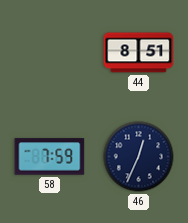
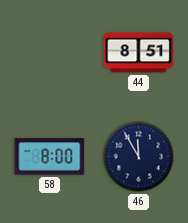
58: 7:59 -> 8:00
46: 12:34 -> 11:55
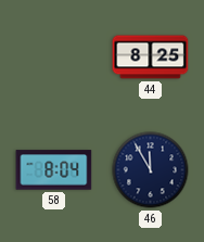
44: 8:51 -> 8:25
58: 8:00 -> 8:04
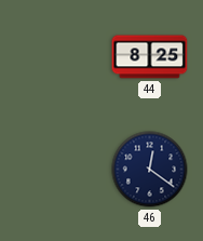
58: 8:04 -> none
46: 11:55 -> 12:21
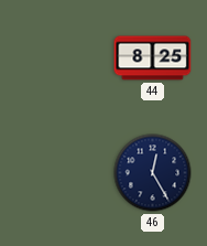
46: 12:21 -> 12:25
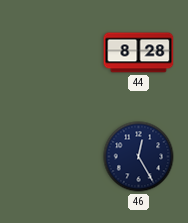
44: 8:25 -> 8:28
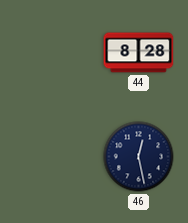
46: 12:25 -> 12:28
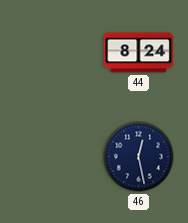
44: 8:28 -> 8:24
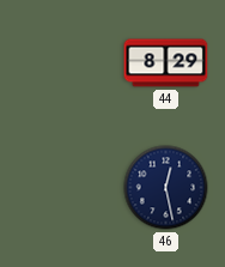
44: 8:24 -> 8:29
